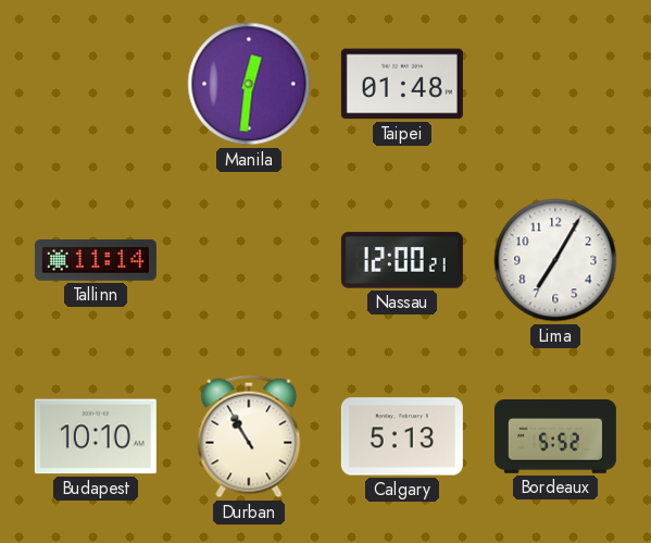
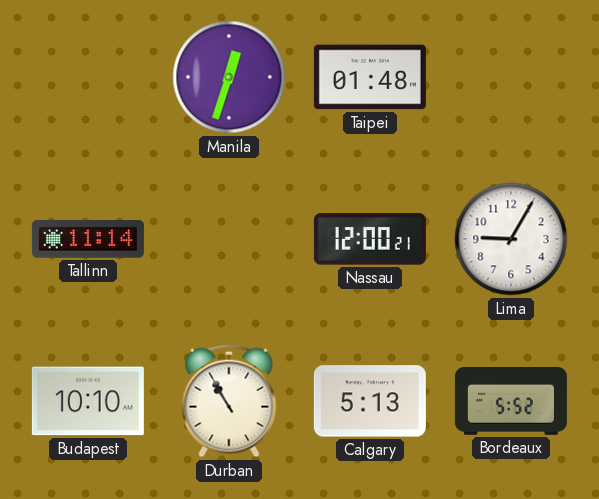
Manila: 12:31 -> 12:33
Lima: 7:05 -> 9:05
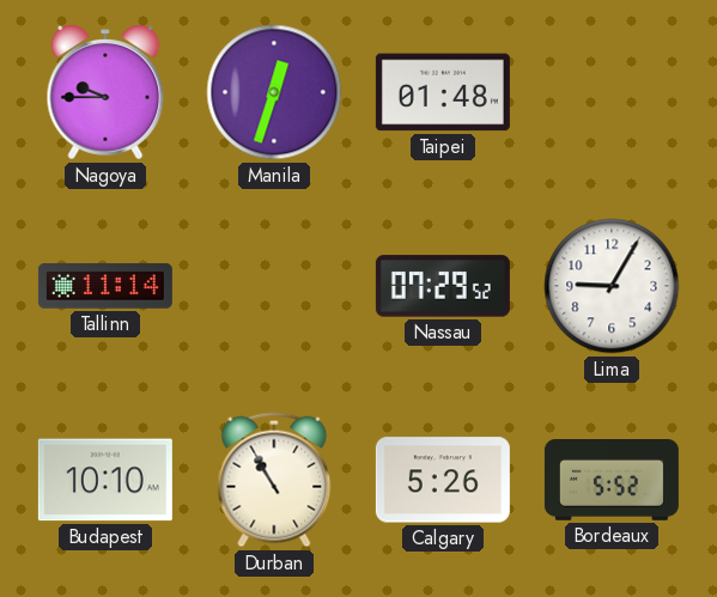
Nagoya: none -> 9:45
Nassau: 12:00 -> 07:29
Calgary: 5:13 -> 5:26
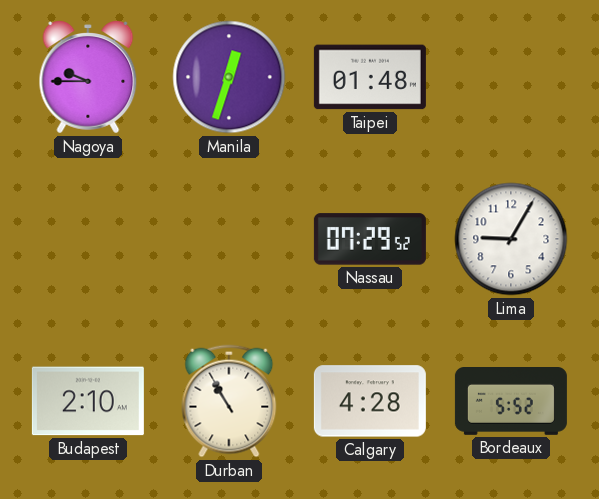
Tallinn: 11:14 -> none
Budapest: 10:10 -> 2:10
Calgary: 5:26 -> 4:28
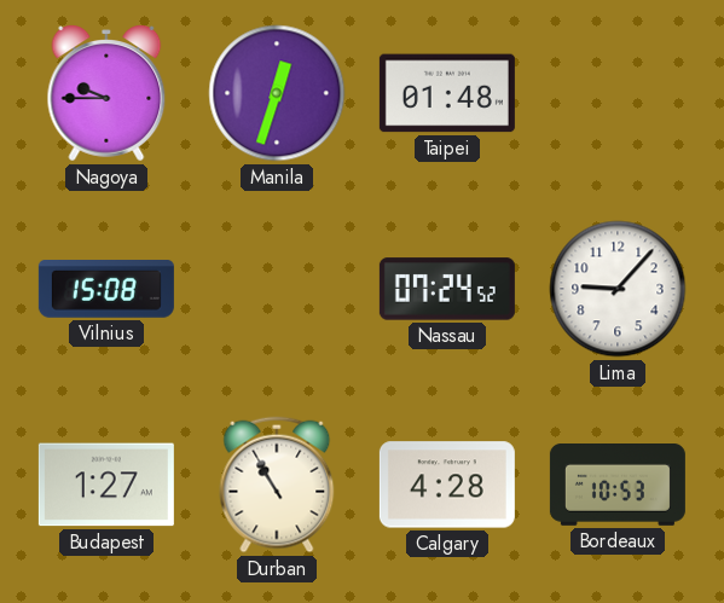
Vilnius: none -> 15:08
Nassau: 07:29 -> 07:24
Lima: 9:05 -> 9:07
Budapest: 2:10 -> 1:27
Bordeaux: 5:52 -> 10:53
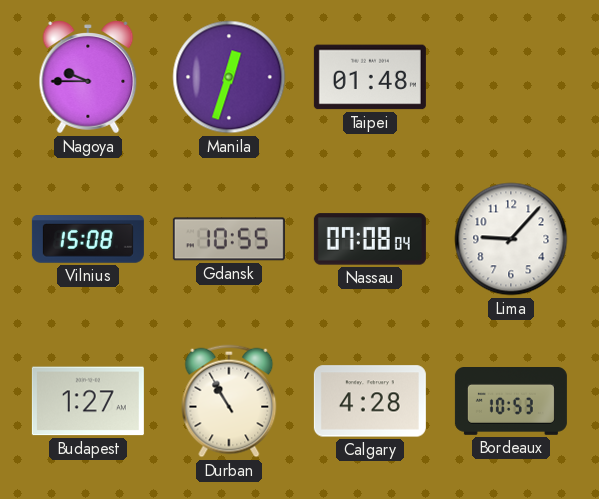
Gdansk: none -> 10:55
Nassau: 07:24 -> 07:08
